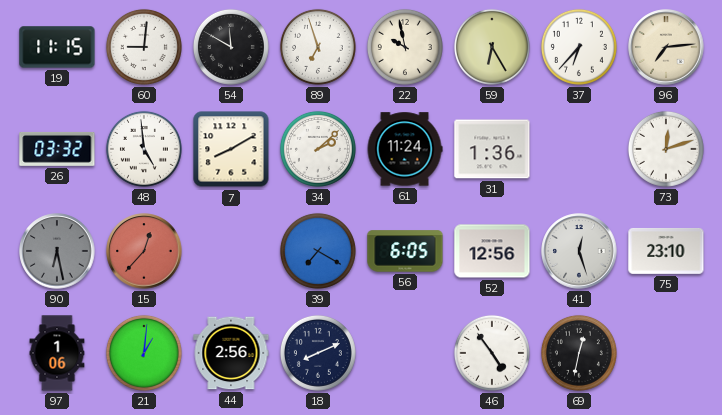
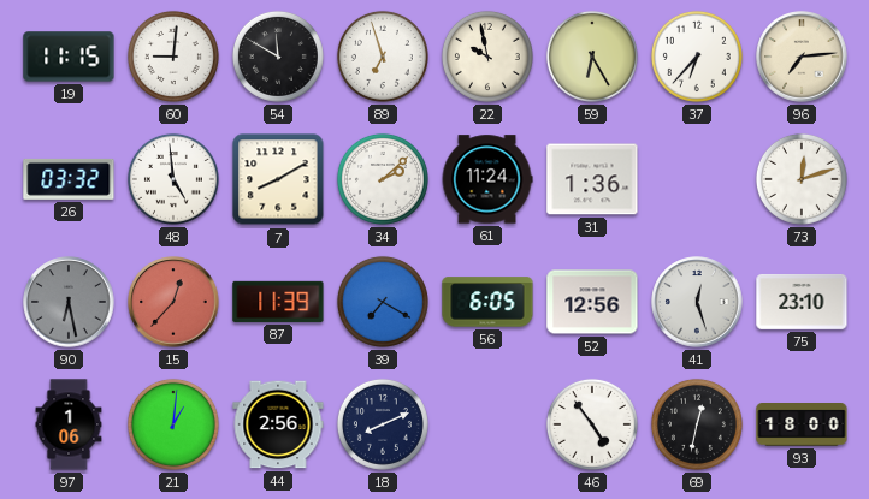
87: none -> 11:39
93: none -> 18:00
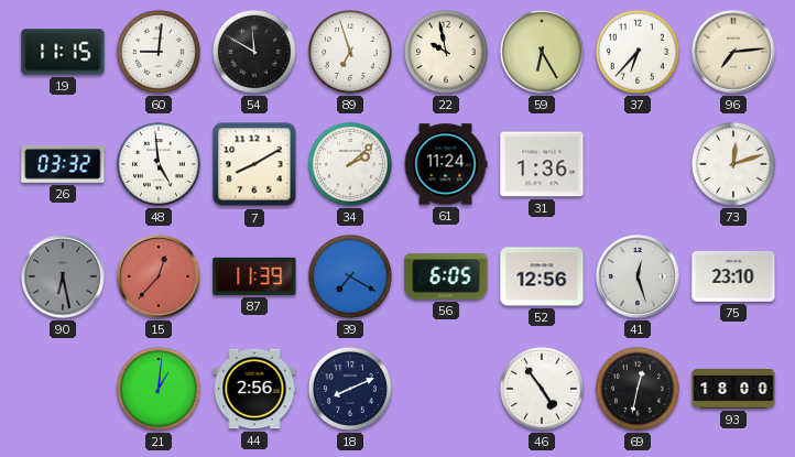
97: 1:06 -> none
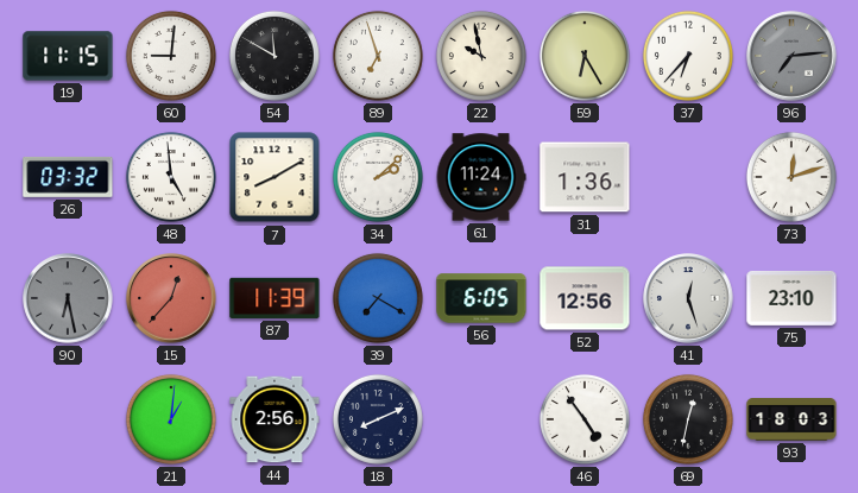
96 dial: cream -> grey
93: 18:00 -> 18:03
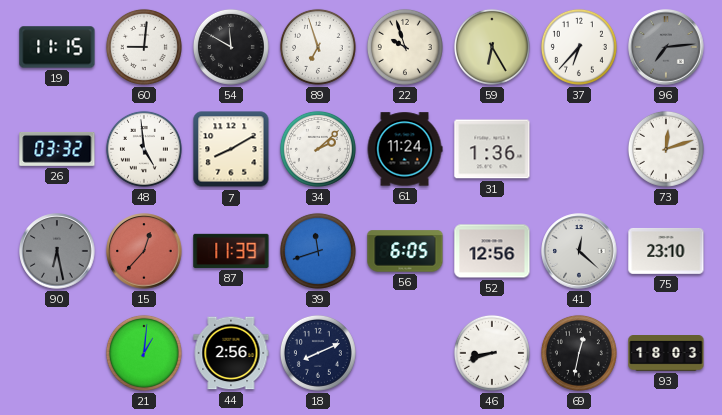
22: 9:58 -> 9:57
39: 7:20 -> 11:42
41: 12:27 -> 12:22
46: 4:54 -> 8:42
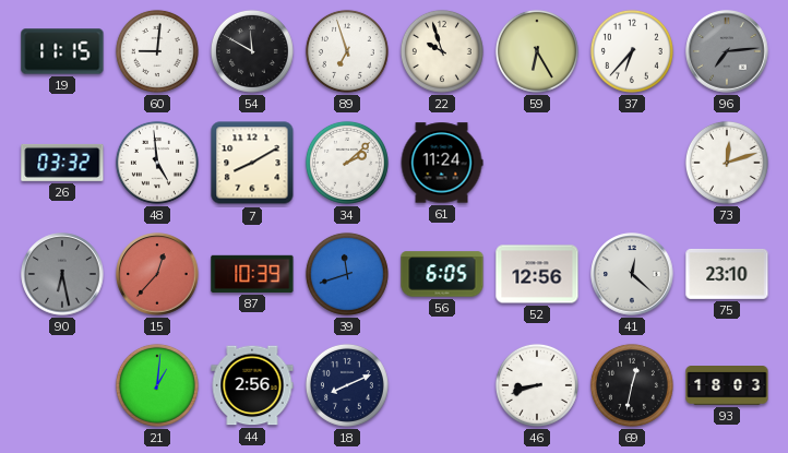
31: 1:36 -> none
87: 11:39 -> 10:39
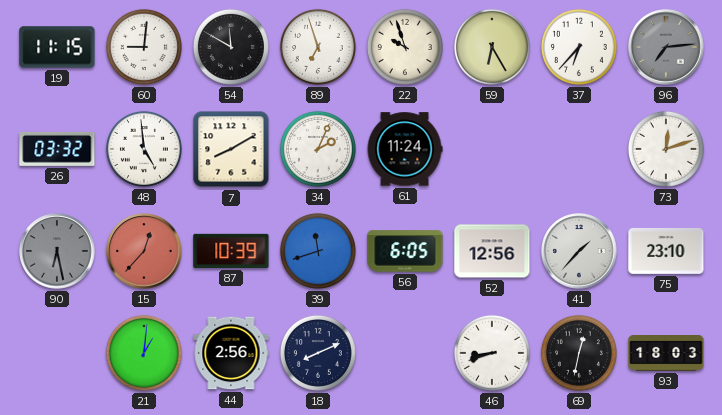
34: 2:08 -> 2:04
41: 12:22 -> 1:37
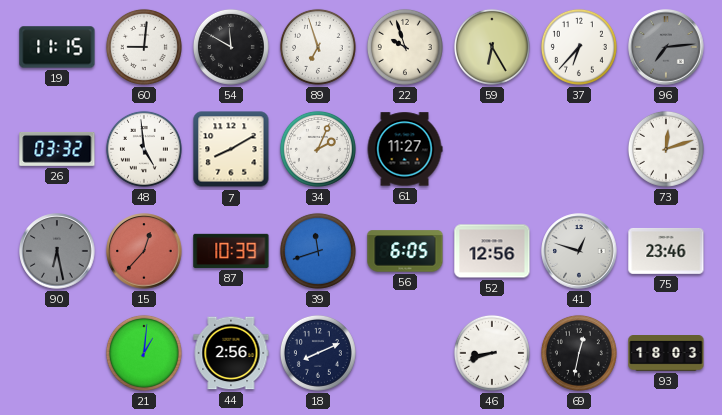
61: 11:24 -> 11:27
41: 1:37 -> 12:48
75: 23:10 -> 23:46
